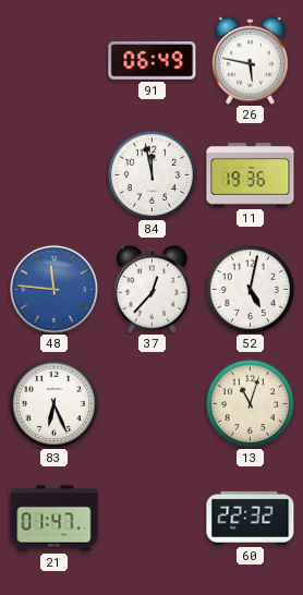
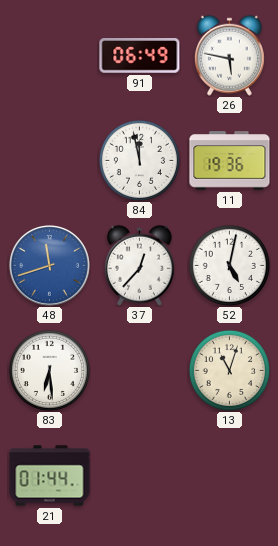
48: 11:46 -> 11:42
83: 6:26 -> 6:29
21: 01:47 -> 01:44
60: 22:32 -> none
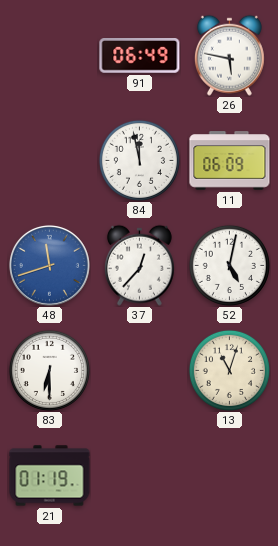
11: 19:36 -> 06:09
83: 6:29 -> 6:30
21: 01:44 -> 01:19
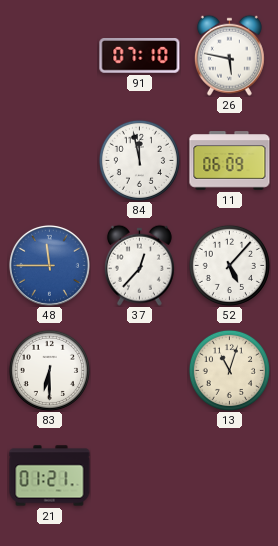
91: 06:49 -> 07:10
48: 11:42 -> 11:45
52: 5:02 -> 5:07
21: 01:19 -> 01:21
